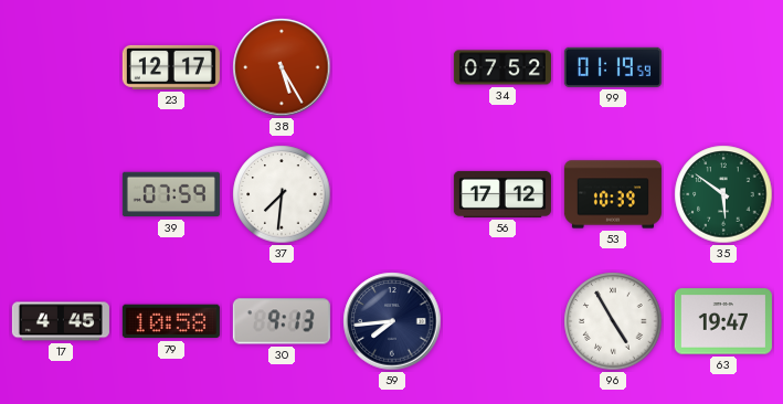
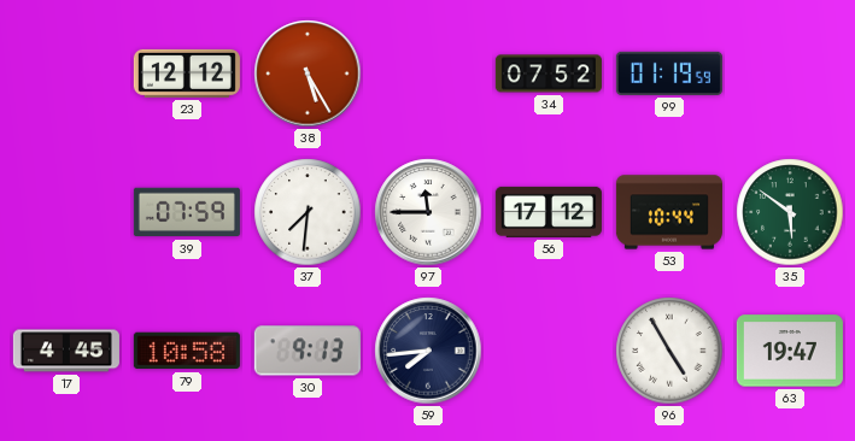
23: 12:17 -> 12:12
97: none -> 11:45
53: 10:39 -> 10:44
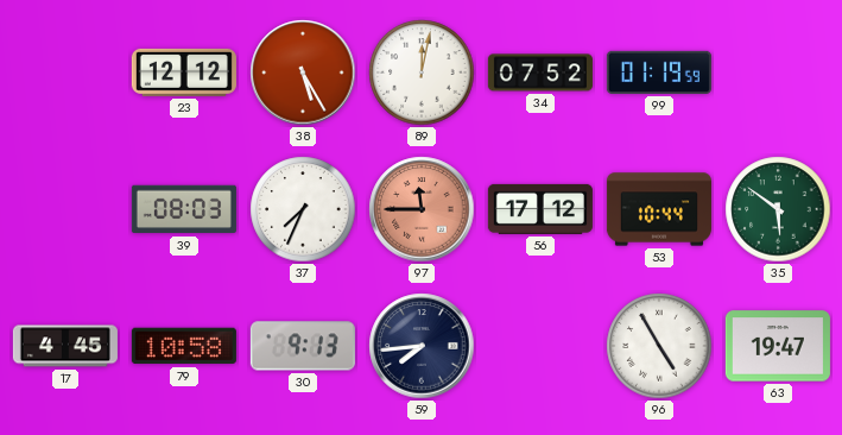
89: none -> 12:02
39: 07:59 -> 08:03
37: 7:31 -> 7:34
97 dial: white -> salmon
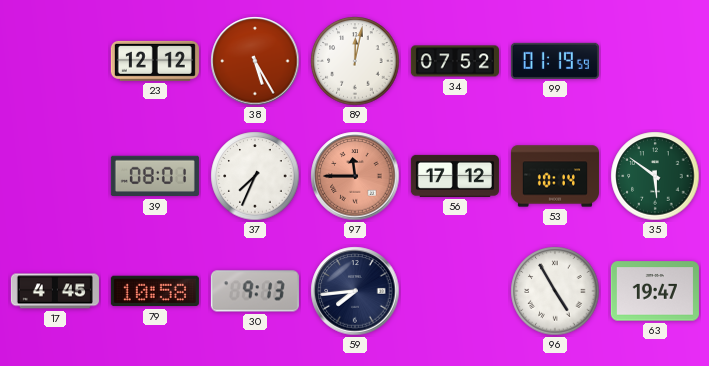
39: 08:03 -> 08:01
53: 10:44 -> 10:14
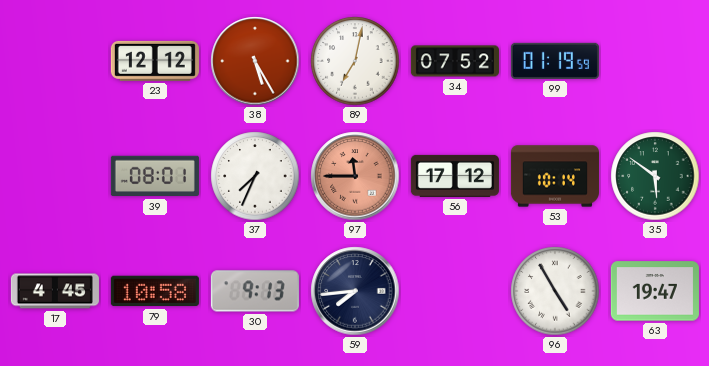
89: 12:02 -> 7:02
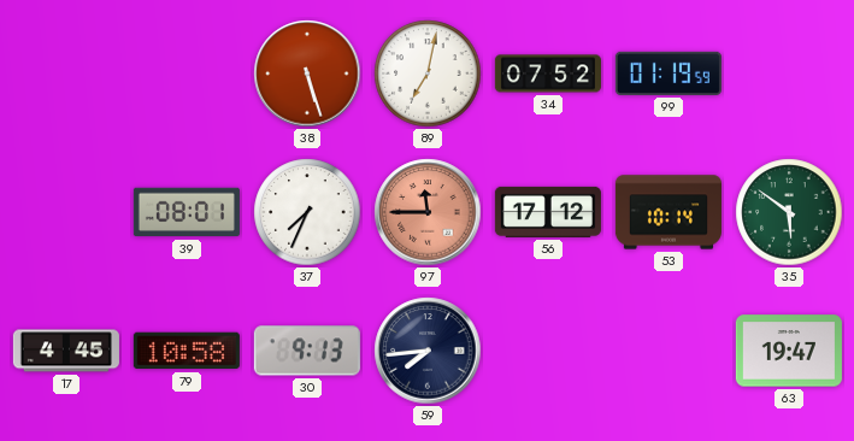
23: 12:12 -> none
38: 5:25 -> 5:27
96: 4:55 -> none
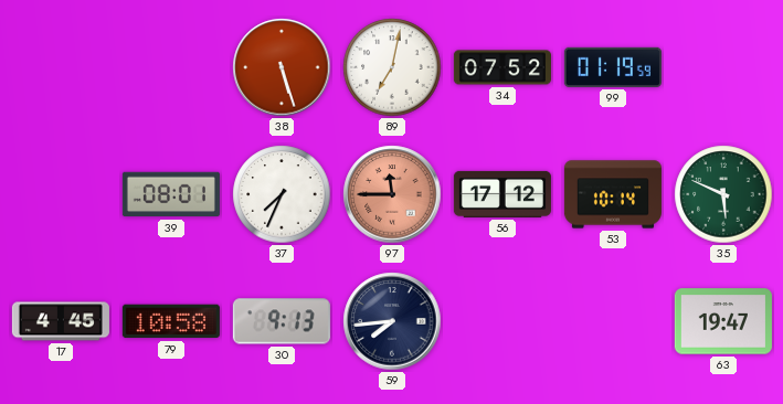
35: 5:51 -> 5:49
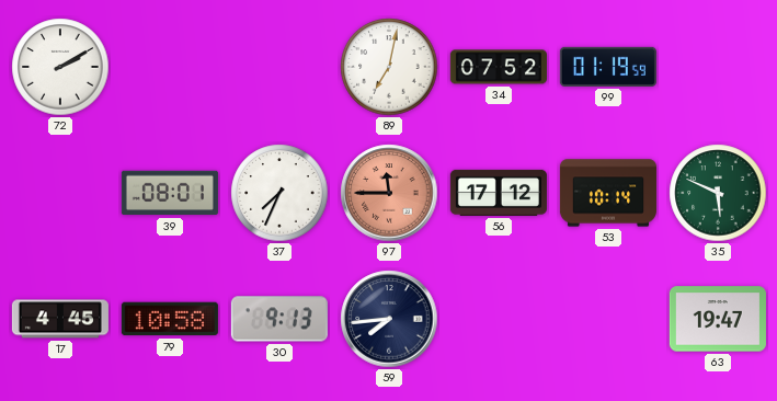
72: none -> 2:10
38: 5:27 -> none
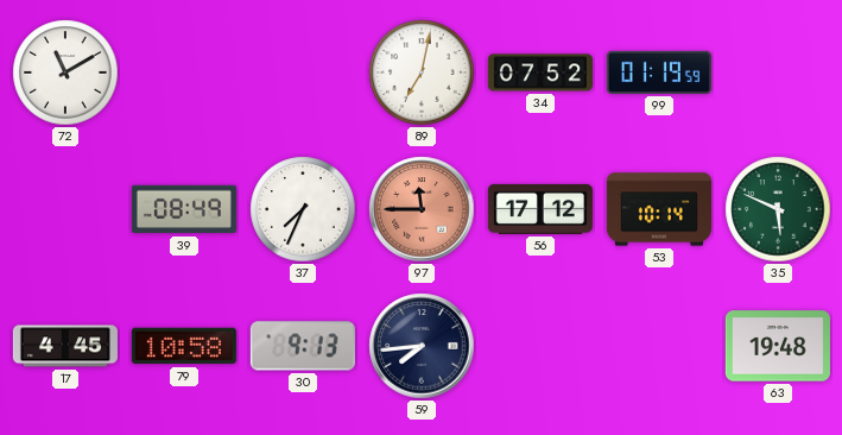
72: 2:10 -> 11:10
39: 08:01 -> 08:49
63: 19:47 -> 19:48
